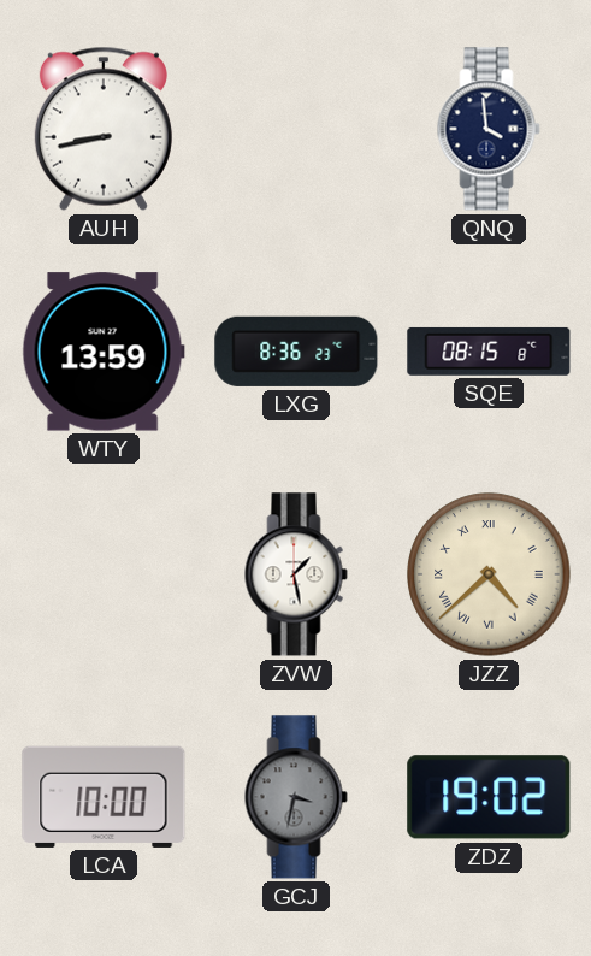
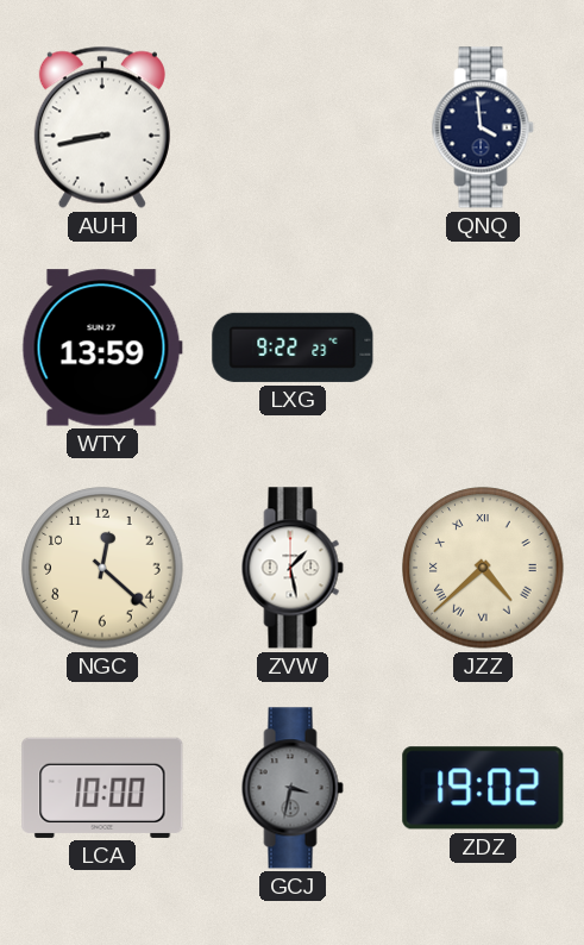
LXG: 8:36 -> 9:22
SQE: 08:15 -> none
NGC: none -> 12:22
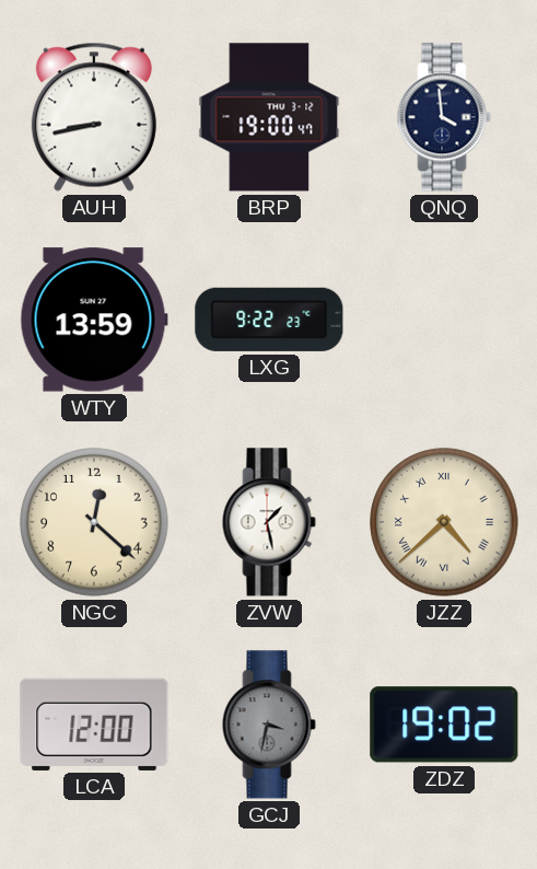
BRP: none -> 19:00
LCA: 10:00 -> 12:00
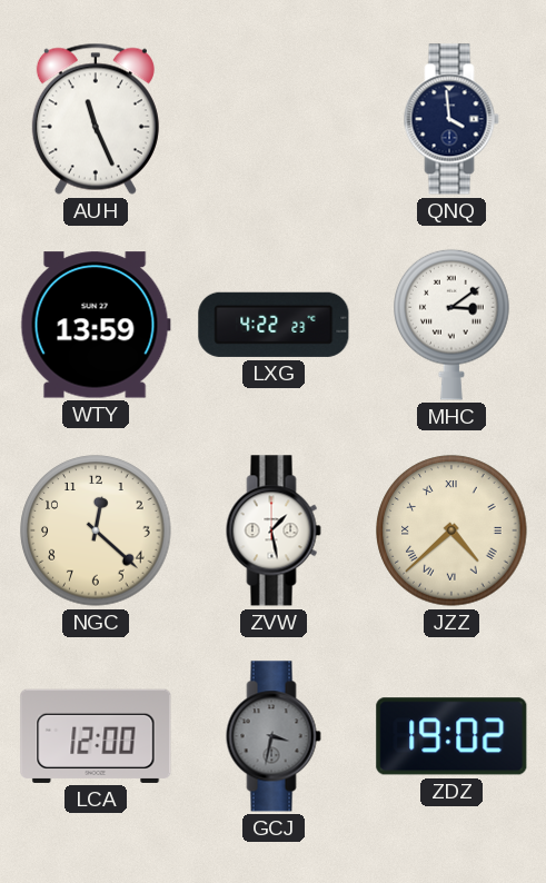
AUH: 8:43 -> 11:26
BRP: 19:00 -> none
LXG: 9:22 -> 4:22
MHC: none -> 3:09
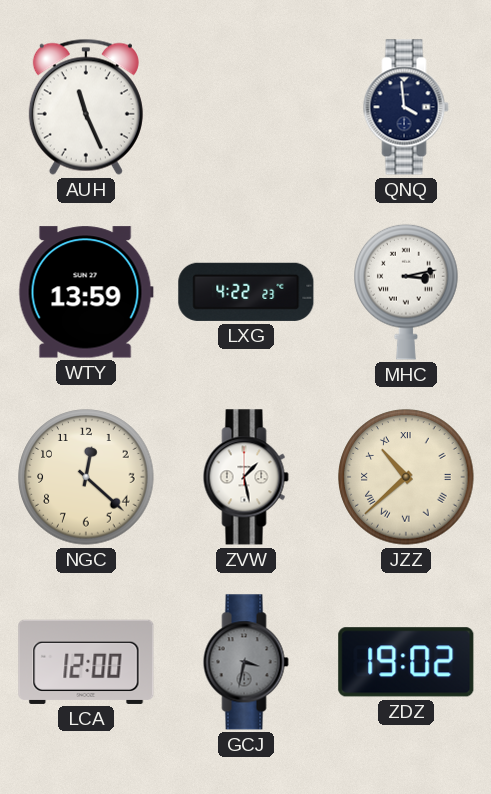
MHC: 3:09 -> 3:13
JZZ: 4:38 -> 10:38
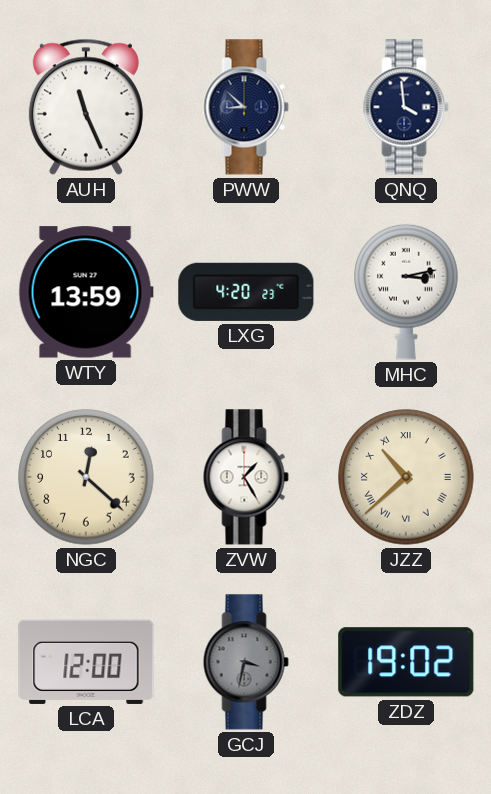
PWW: none -> 8:52
LXG: 4:22 -> 4:20
ZVW: 1:28 -> 1:25
